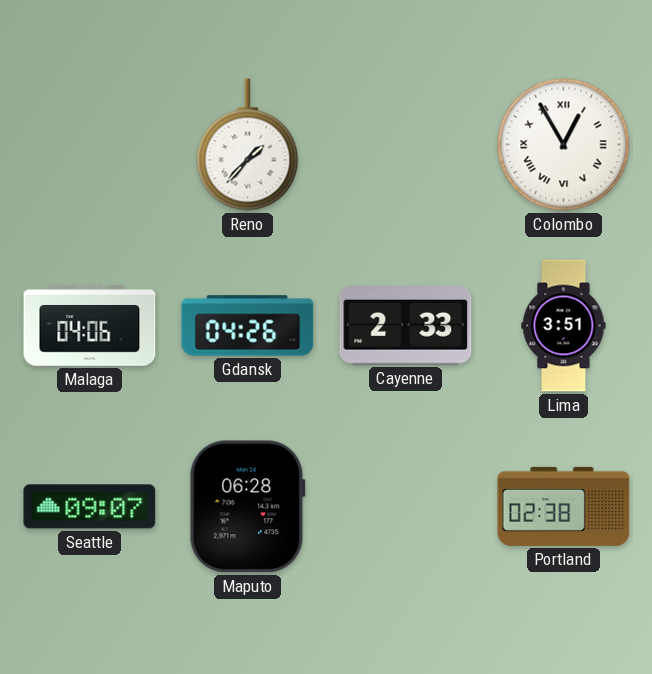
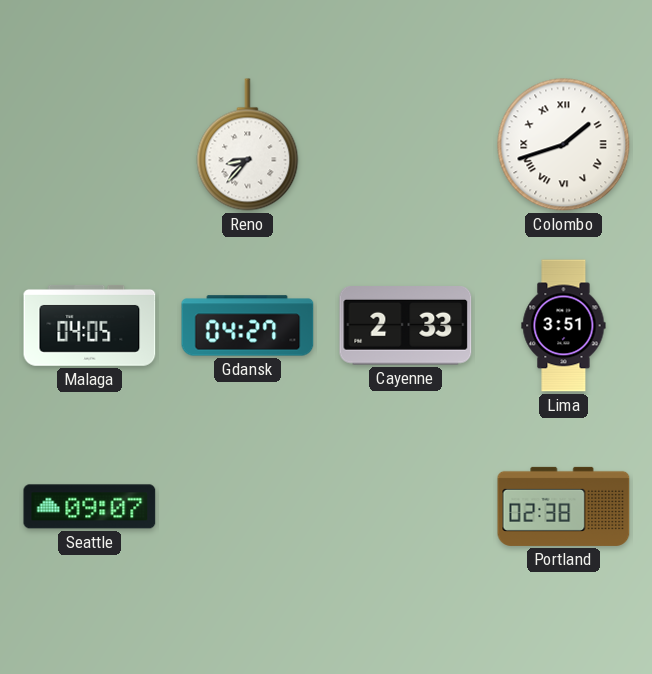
Reno: 1:37 -> 8:37
Colombo: 12:55 -> 1:42
Malaga: 04:06 -> 04:05
Gdansk: 04:26 -> 04:27
Maputo: 06:28 -> none
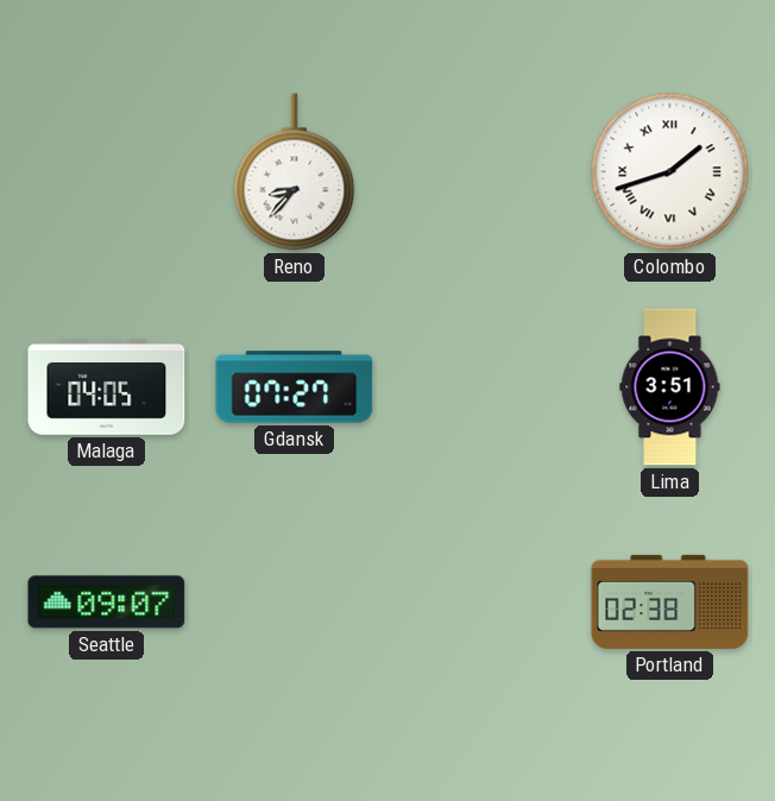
Gdansk: 04:27 -> 07:27
Cayenne: 2:33 -> none
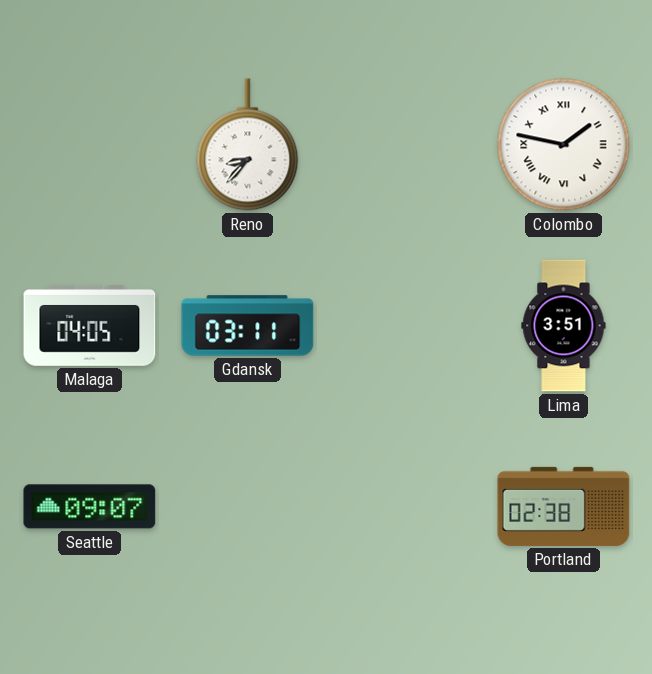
Colombo: 1:42 -> 1:47
Gdansk: 07:27 -> 03:11
